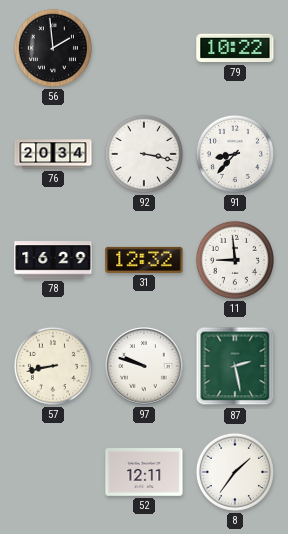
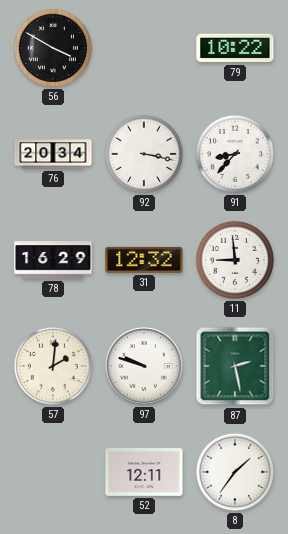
56: 1:59 -> 3:50
57: 8:43 -> 2:01
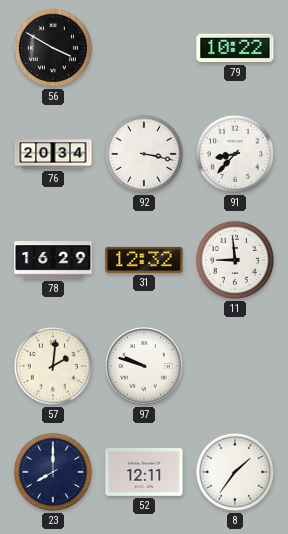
87: 2:28 -> none
23: none -> 8:00
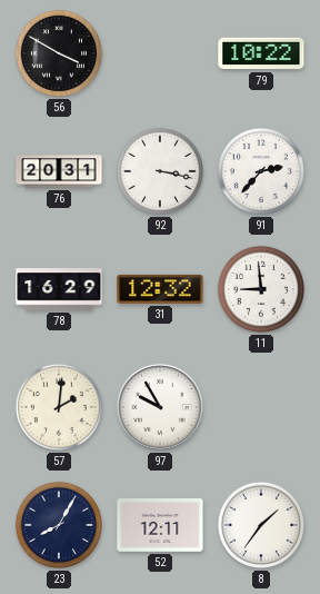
76: 20:34 -> 20:31
91: 8:37 -> 2:37
97: 9:48 -> 9:55
23: 8:00 -> 8:05
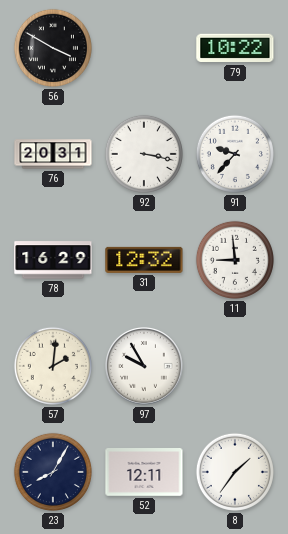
91: 2:37 -> 9:37
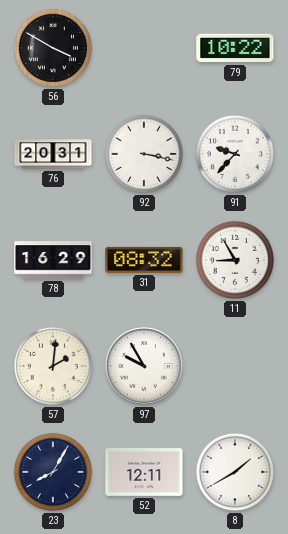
31: 12:32 -> 08:32
11: 8:59 -> 8:55
8: 1:36 -> 1:40
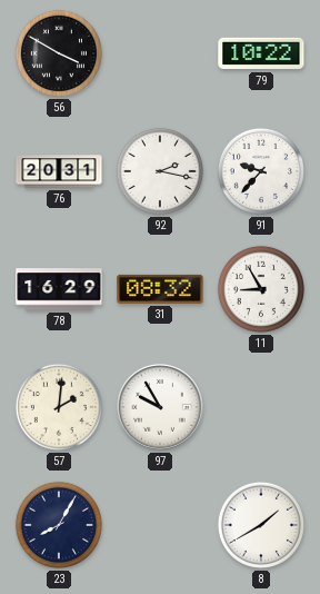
92: 3:17 -> 2:17
52: 12:11 -> none
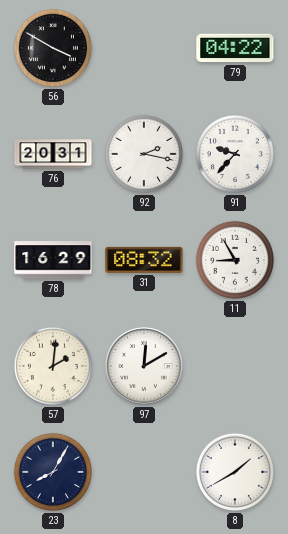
79: 10:22 -> 04:22
97: 9:55 -> 12:10
